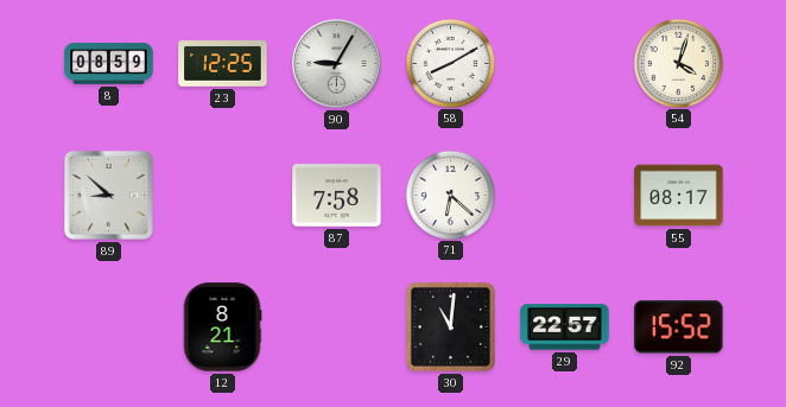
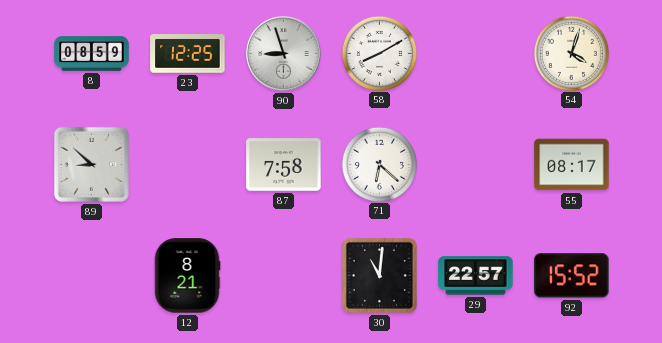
90: 9:05 -> 8:57
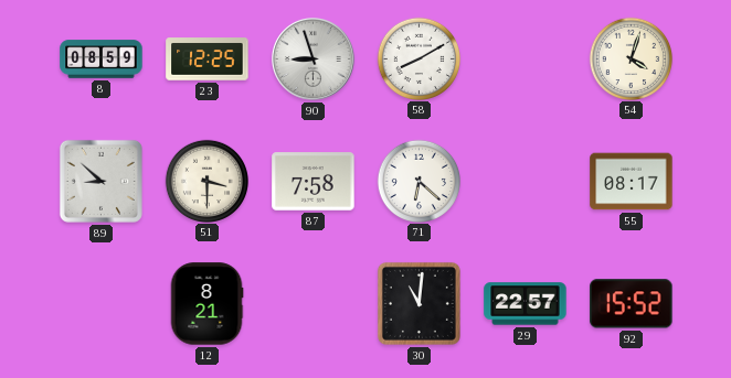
51: none -> 3:30
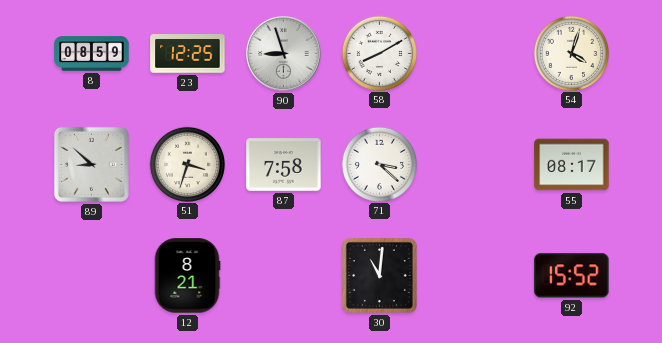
51: 3:30 -> 3:33
71: 6:22 -> 3:22
29: 22:57 -> none
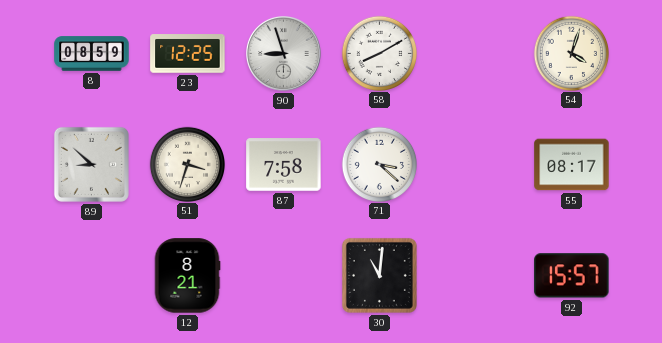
92: 15:52 -> 15:57
